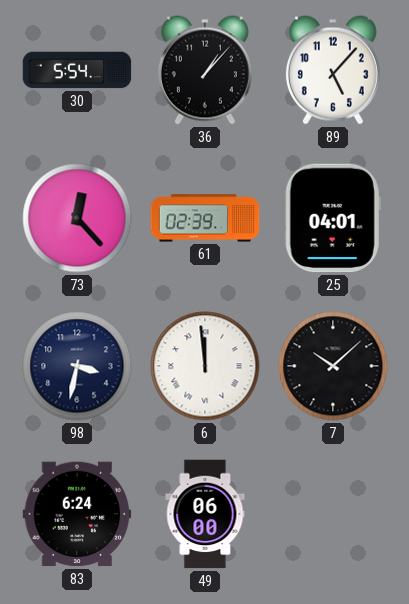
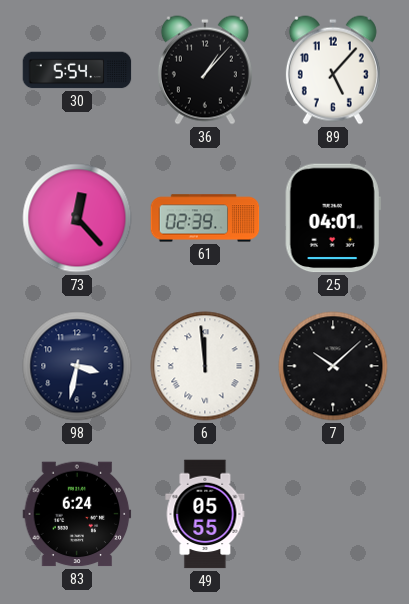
49: 06:00 -> 05:55
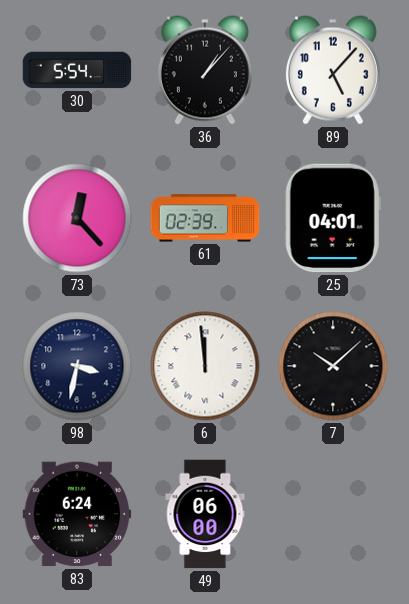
49: 05:55 -> 06:00
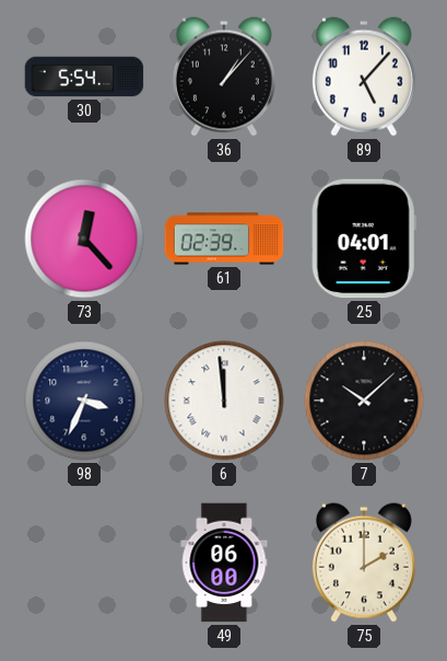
98: 3:32 -> 3:34
83: 6:24 -> none
75: none -> 2:00
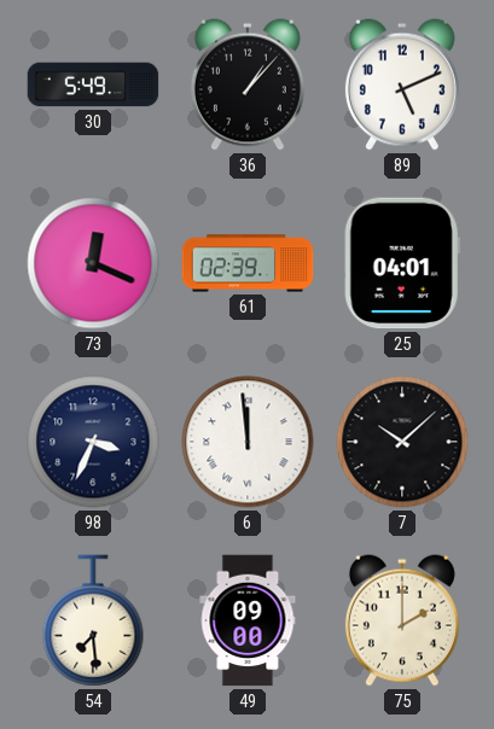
30: 5:54 -> 5:49
89: 5:07 -> 5:11
73: 12:23 -> 12:19
54: none -> 7:29
49: 06:00 -> 09:00
